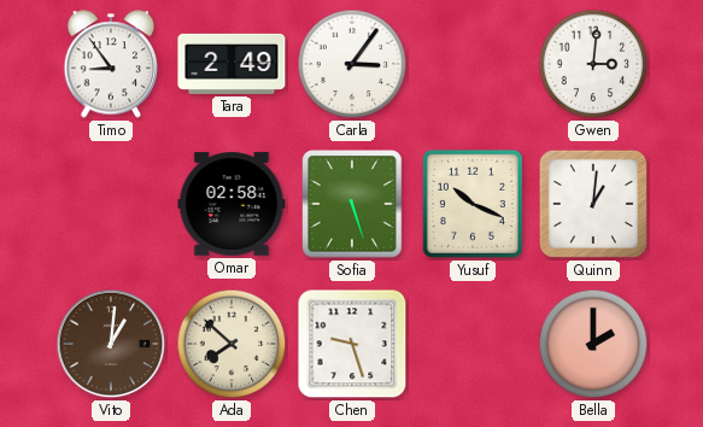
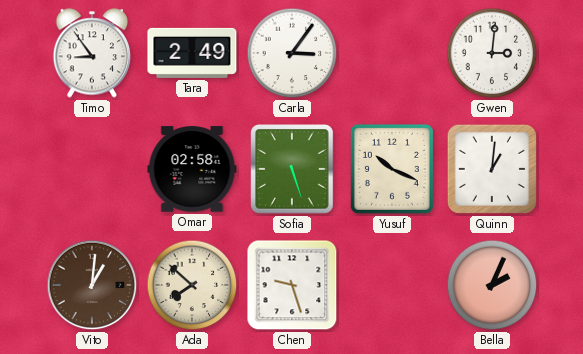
Bella: 2:00 -> 2:04
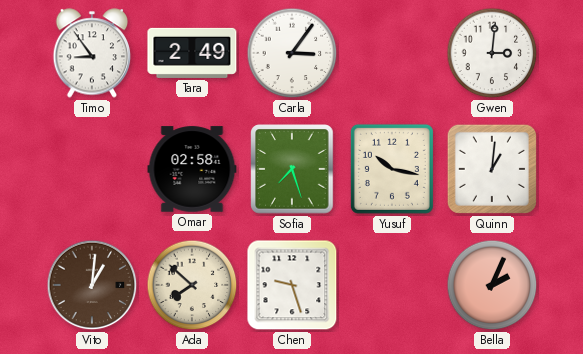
Sofia: 5:27 -> 7:27
Yusuf: 10:19 -> 10:17
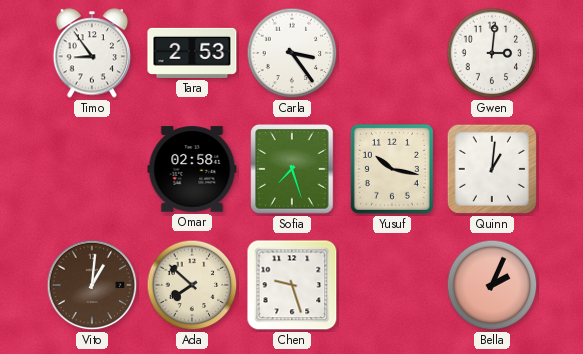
Tara: 2:49 -> 2:53
Carla: 3:06 -> 3:24
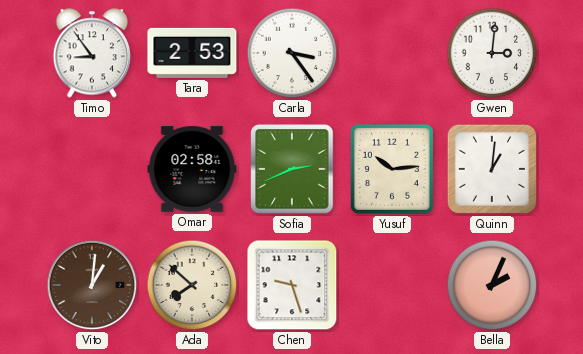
Sofia: 7:27 -> 2:41
Yusuf: 10:17 -> 10:14
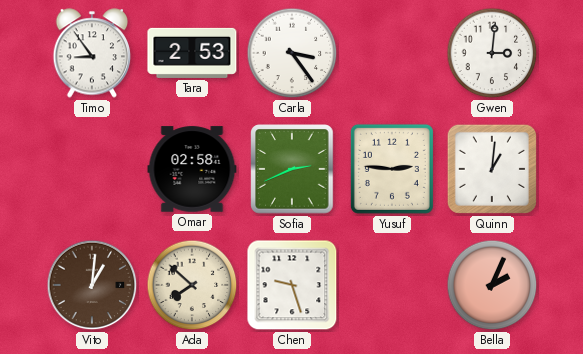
Yusuf: 10:14 -> 2:46
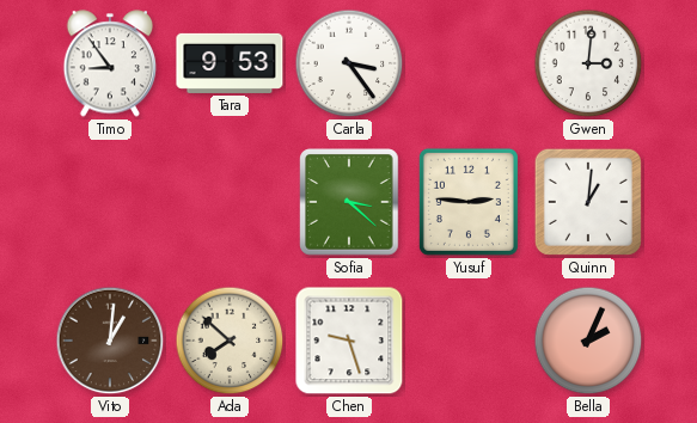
Tara: 2:53 -> 9:53
Omar: 02:58 -> none
Sofia: 2:41 -> 3:22
